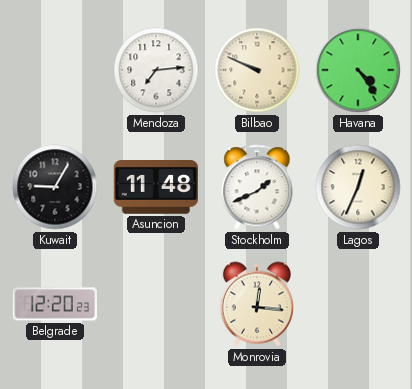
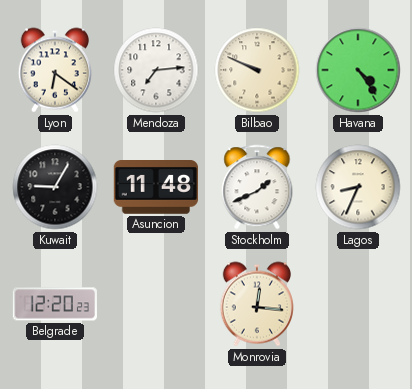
Lyon: none -> 6:21
Lagos: 12:34 -> 8:34
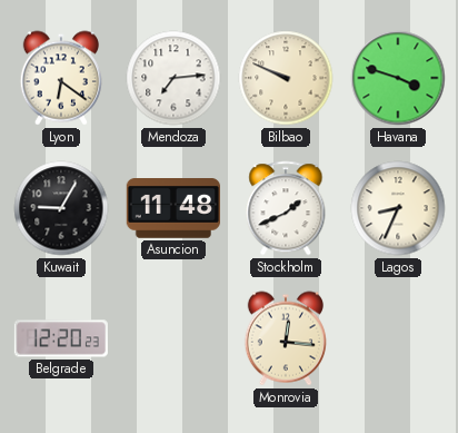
Havana: 4:24 -> 3:48
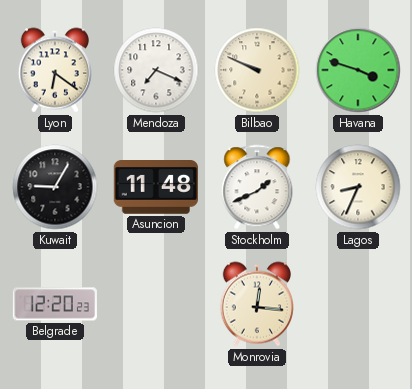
Mendoza: 7:14 -> 7:19
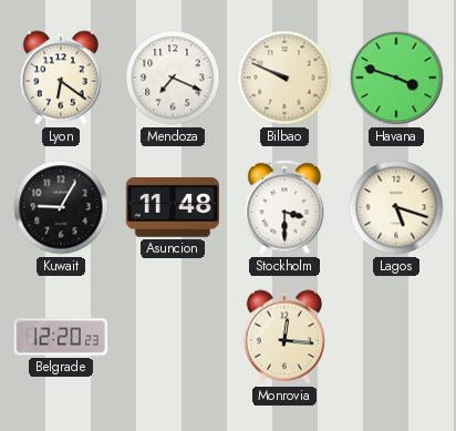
Stockholm: 1:41 -> 3:30
Lagos: 8:34 -> 5:18
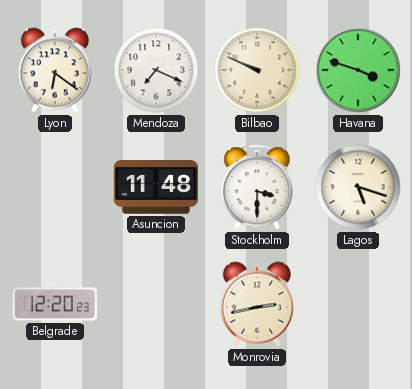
Kuwait: 9:05 -> none
Monrovia: 12:16 -> 2:43
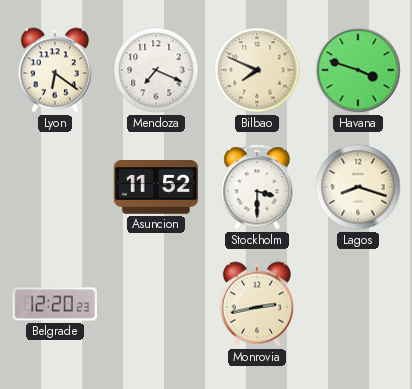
Bilbao: 9:49 -> 7:49
Asuncion: 11:48 -> 11:52
Lagos: 5:18 -> 8:18
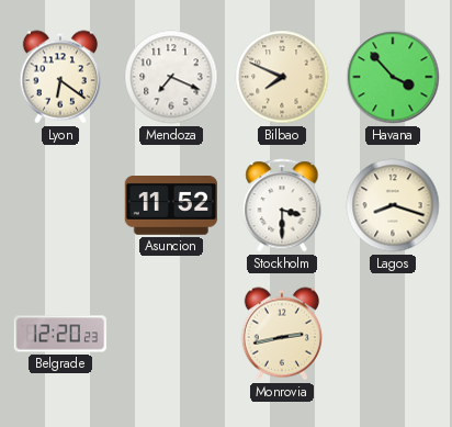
Havana: 3:48 -> 3:53
